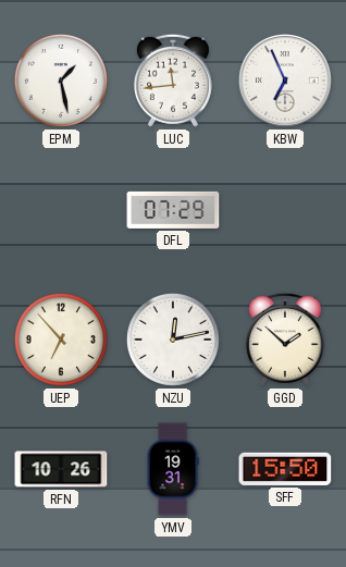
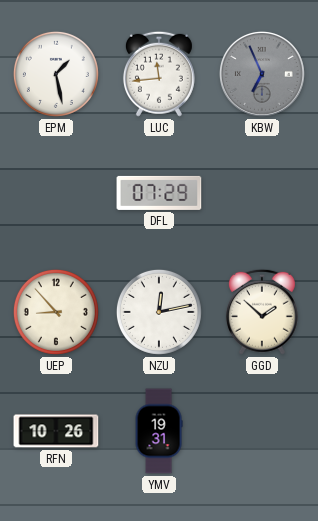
KBW dial: white -> grey
UEP: 6:53 -> 8:53
SFF: 15:50 -> none
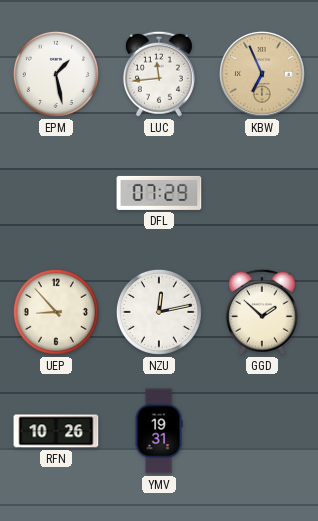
KBW dial: grey -> champagne
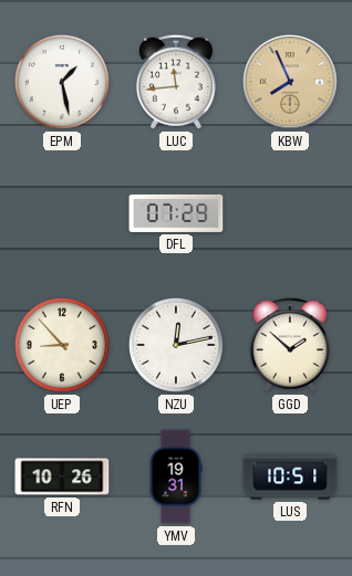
KBW: 6:56 -> 7:56
LUS: none -> 10:51
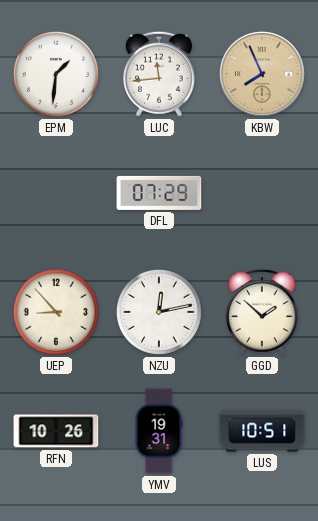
EPM: 1:28 -> 1:31
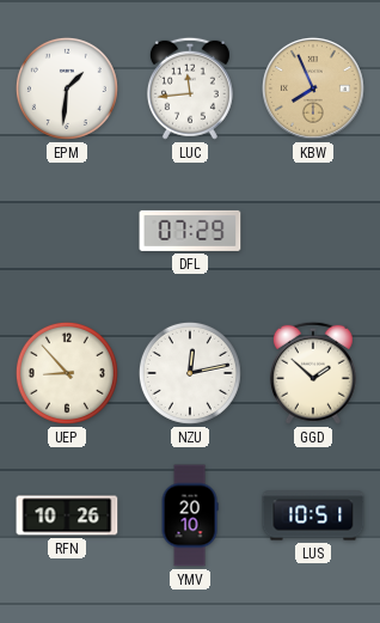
YMV: 19:31 -> 20:10
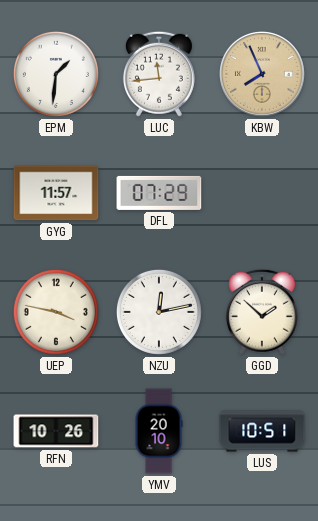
GYG: none -> 11:57
UEP: 8:53 -> 3:47
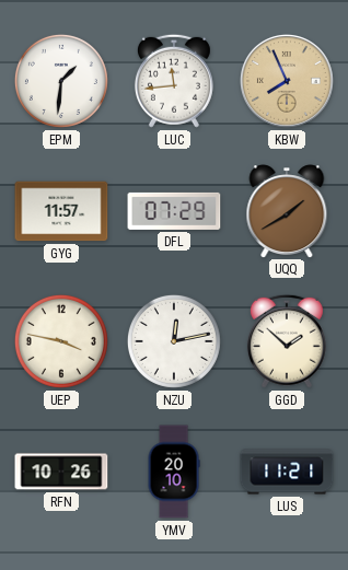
UQQ: none -> 1:40
LUS: 10:51 -> 11:21
